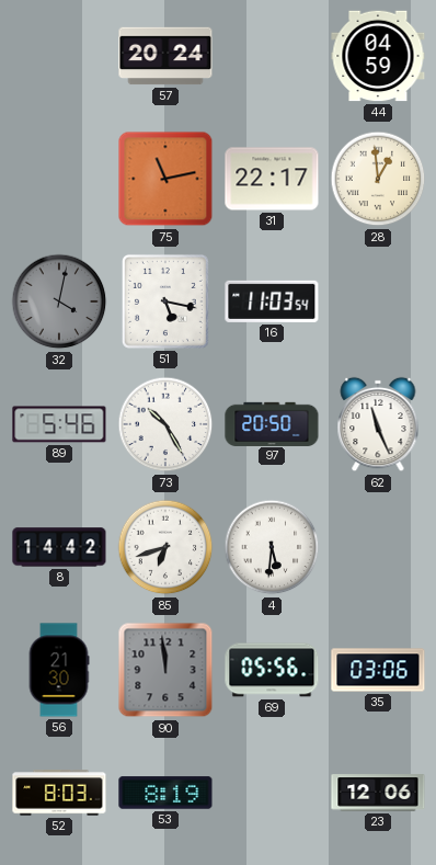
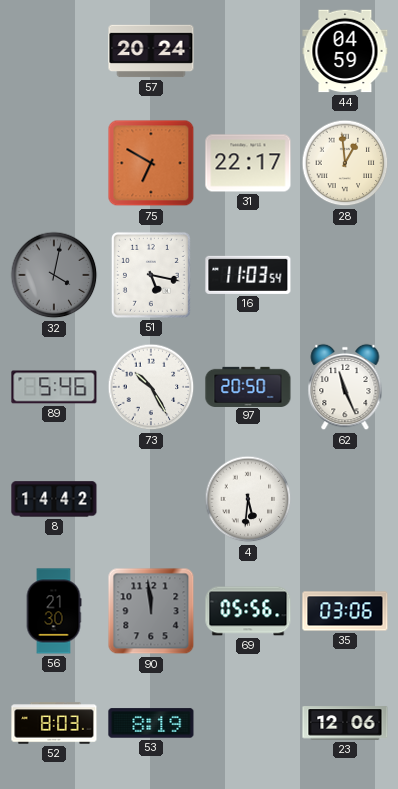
75: 11:13 -> 6:50
85: 6:42 -> none
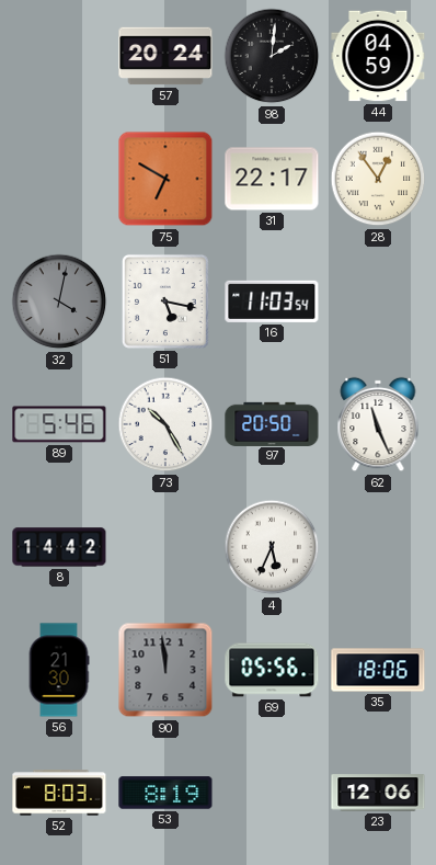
98: none -> 2:01
28: 12:59 -> 12:54
4: 5:31 -> 5:34
35: 03:06 -> 18:06
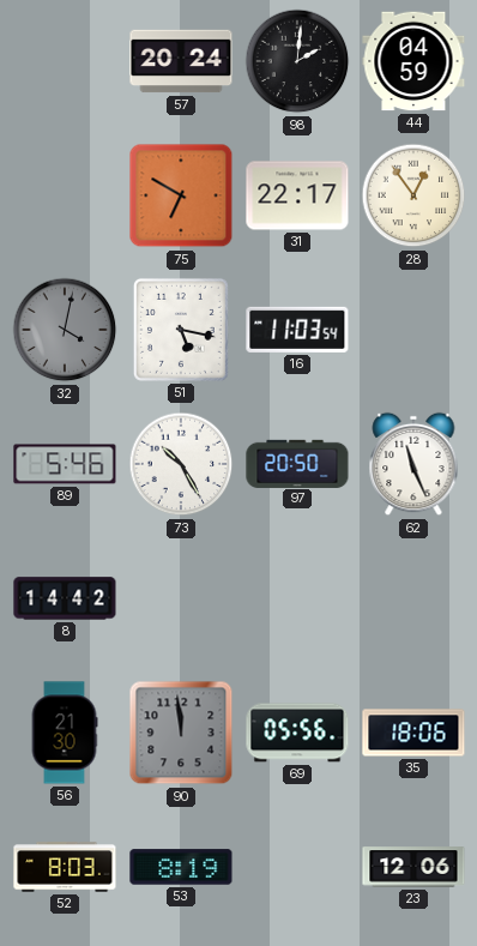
4: 5:34 -> none
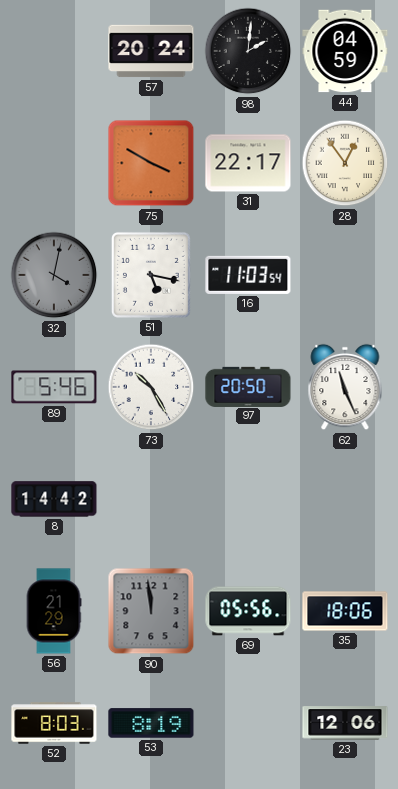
75: 6:50 -> 3:50
56: 21:30 -> 21:29
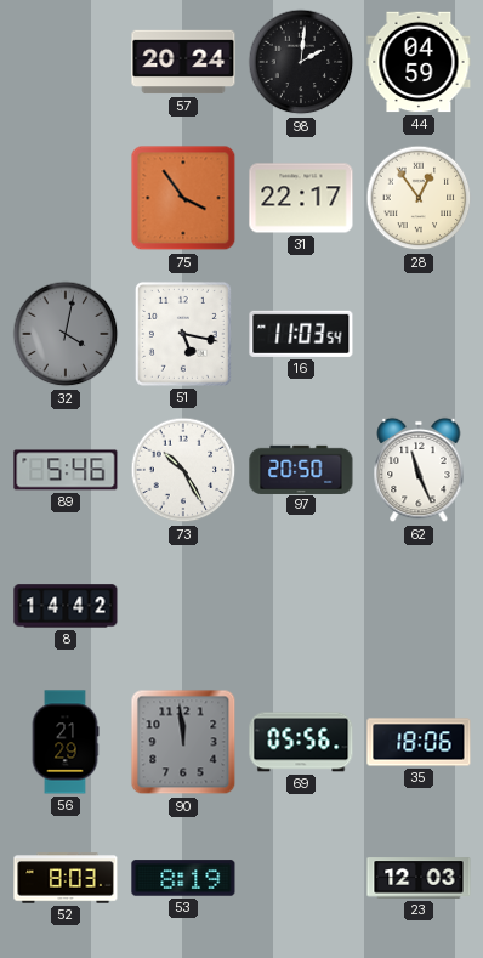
75: 3:50 -> 3:54
23: 12:06 -> 12:03
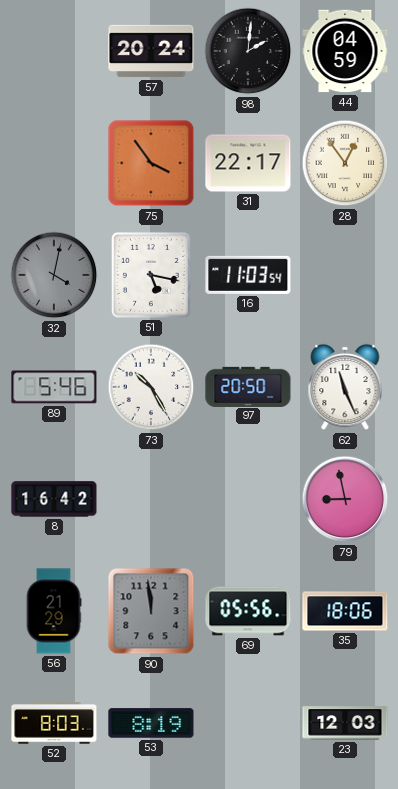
8: 14:42 -> 16:42
79: none -> 8:58
